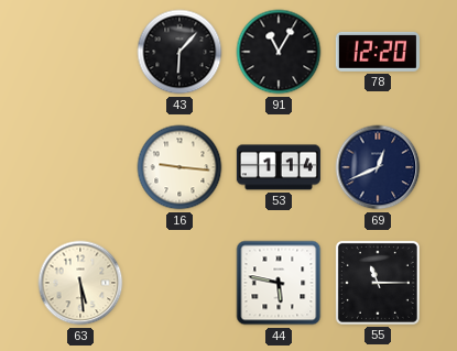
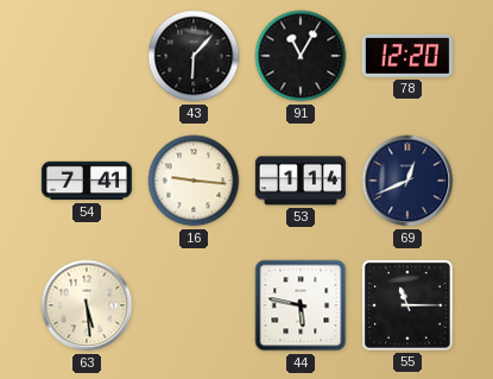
54: none -> 7:41
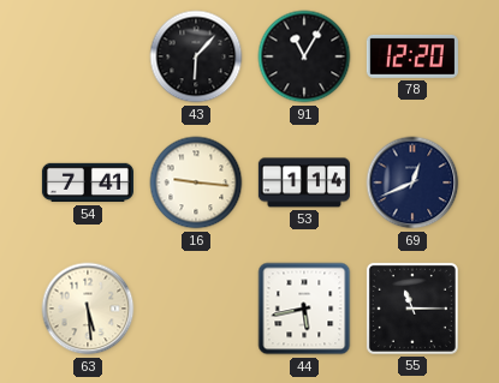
44: 5:47 -> 5:43
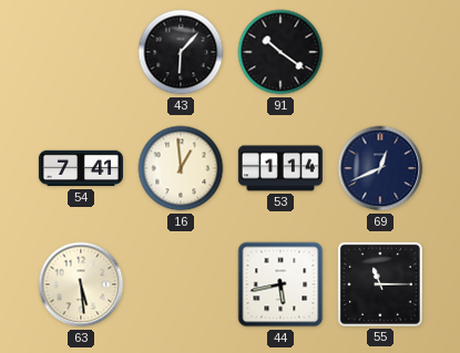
91: 11:05 -> 10:21
78: 12:20 -> none
16: 9:16 -> 12:59
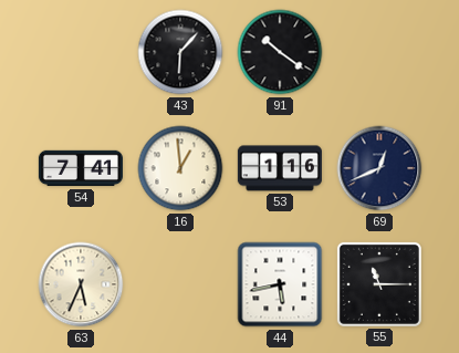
53: 1:14 -> 1:16
63: 5:29 -> 5:34
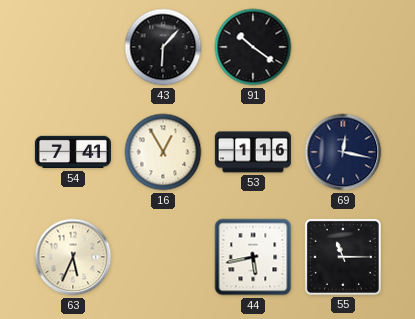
16: 12:59 -> 12:55
69: 12:41 -> 12:17
